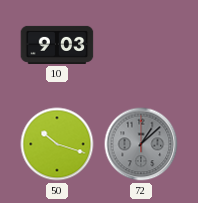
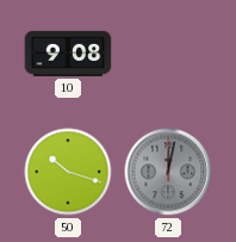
10: 9:03 -> 9:08
72: 1:08 -> 12:02
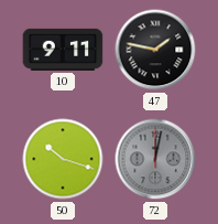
10: 9:08 -> 9:11
47: none -> 1:47
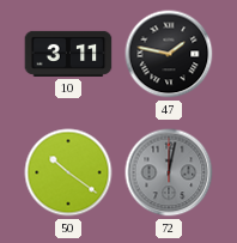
10: 9:11 -> 3:11
50: 10:18 -> 10:21
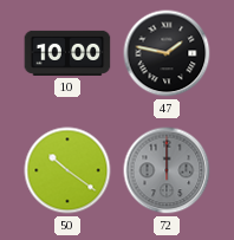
10: 3:11 -> 10:00
72: 12:02 -> 12:00
